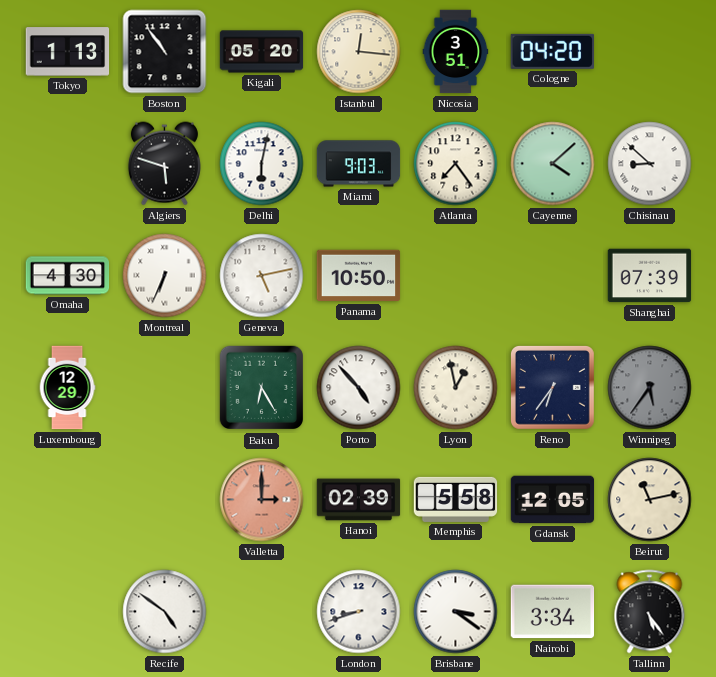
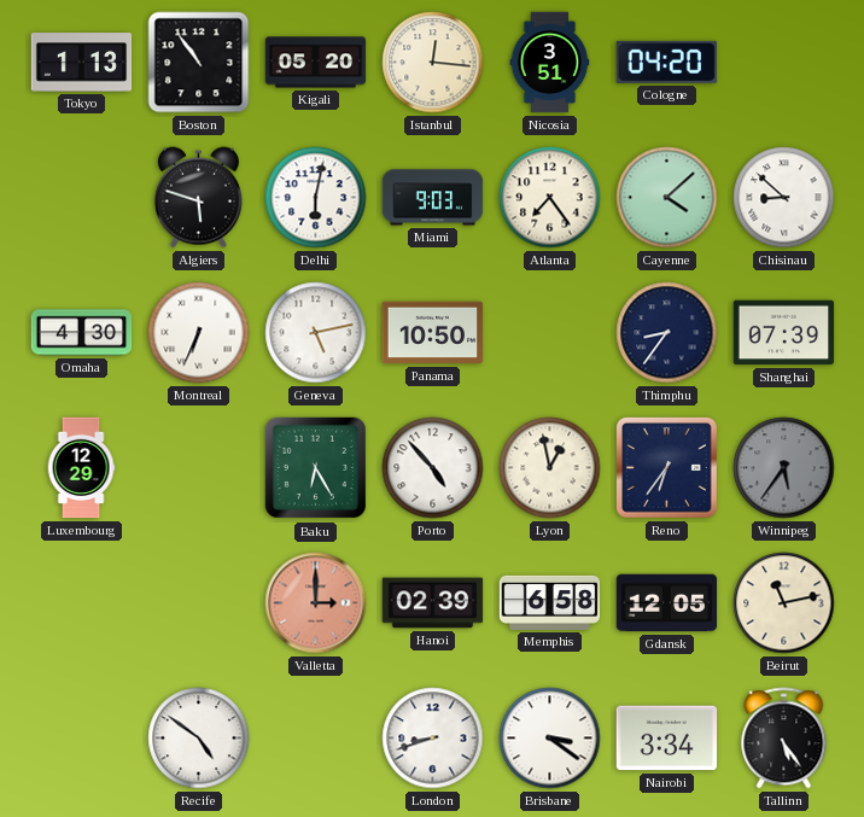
Thimphu: none -> 8:36
Memphis: 5:58 -> 6:58
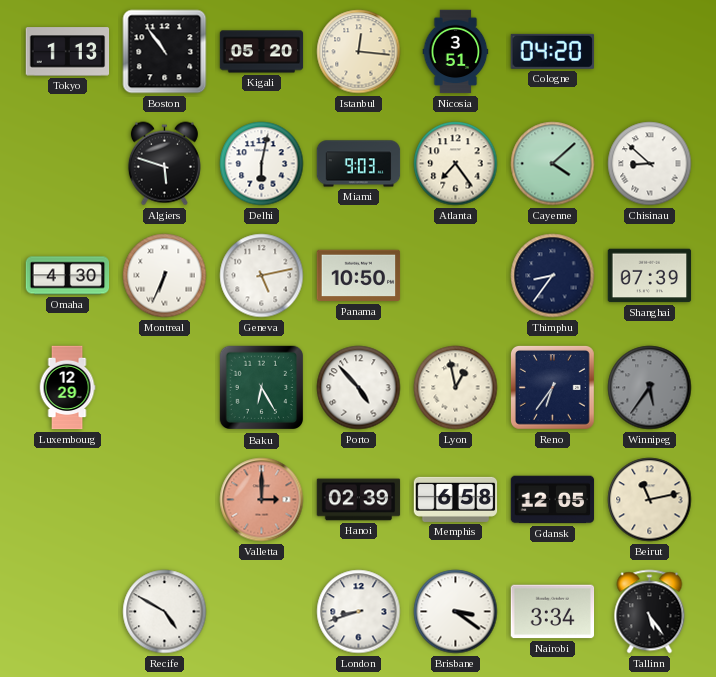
Recife: 4:51 -> 4:50
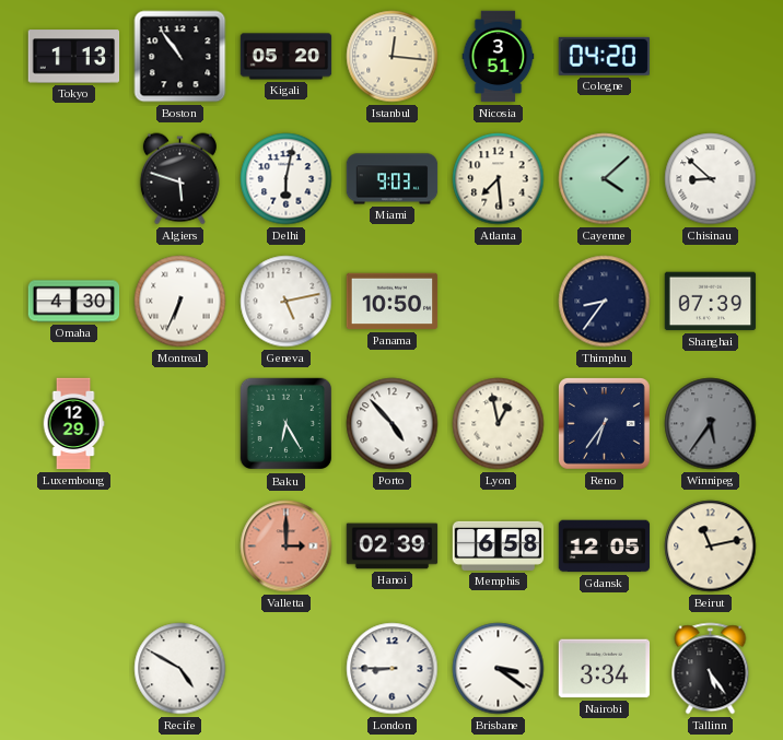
Atlanta: 7:24 -> 7:29
London: 8:42 -> 8:45
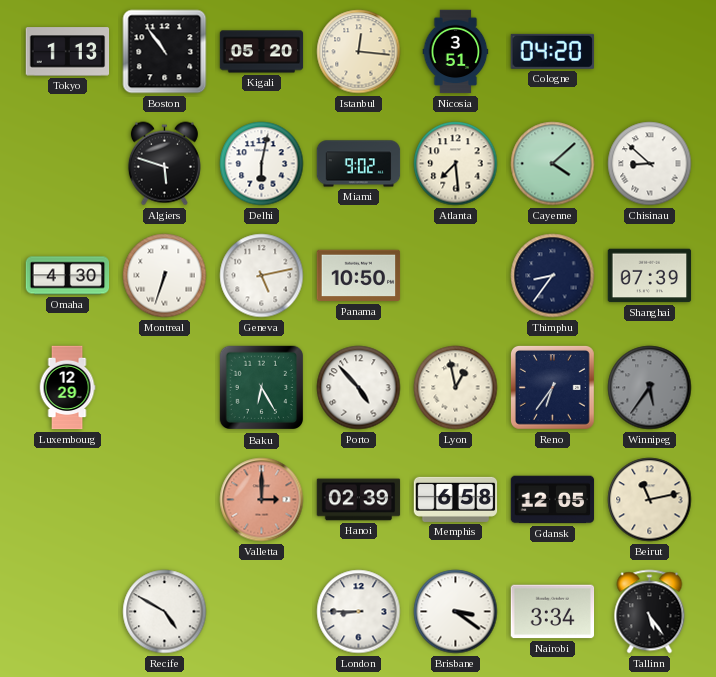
Miami: 9:03 -> 9:02
Montreal: 6:34 -> 6:33
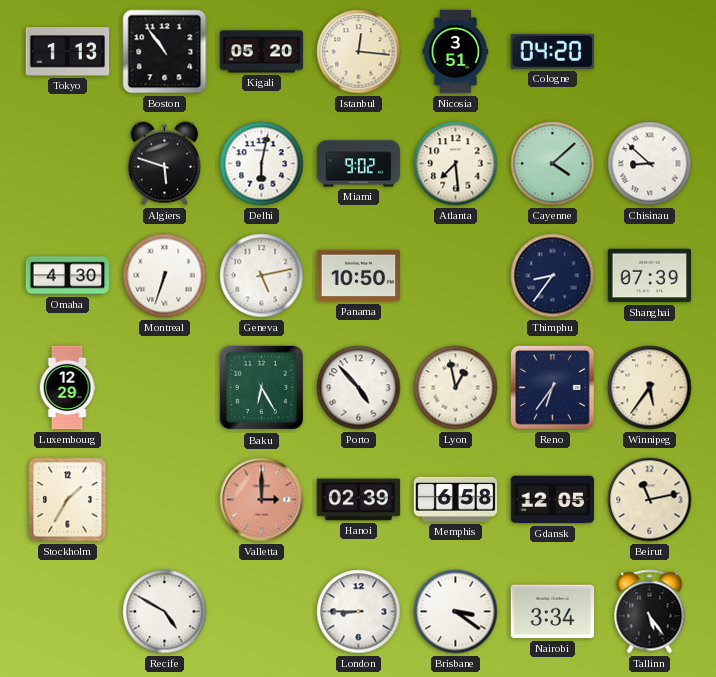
Winnipeg dial: grey -> cream
Stockholm: none -> 1:35
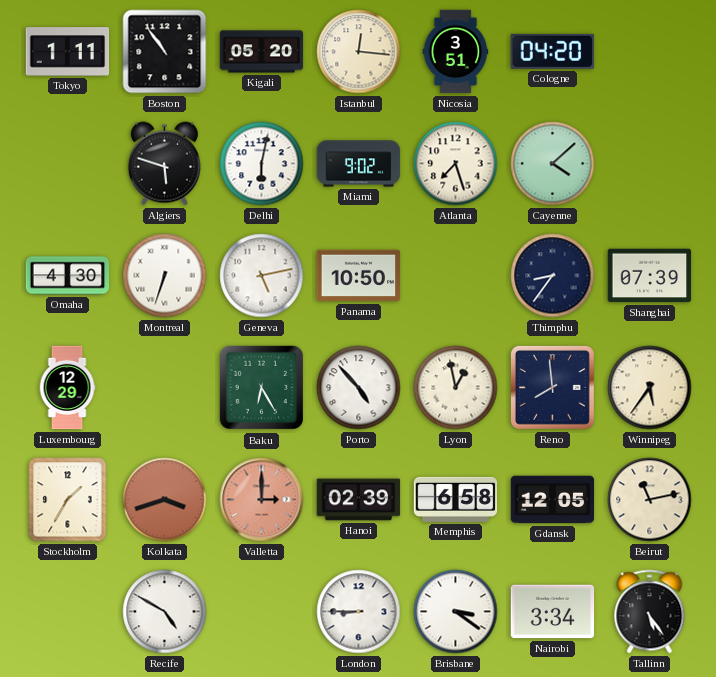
Tokyo: 1:13 -> 1:11
Atlanta: 7:29 -> 7:27
Chisinau: 8:52 -> none
Reno: 6:36 -> 7:59
Kolkata: none -> 3:42
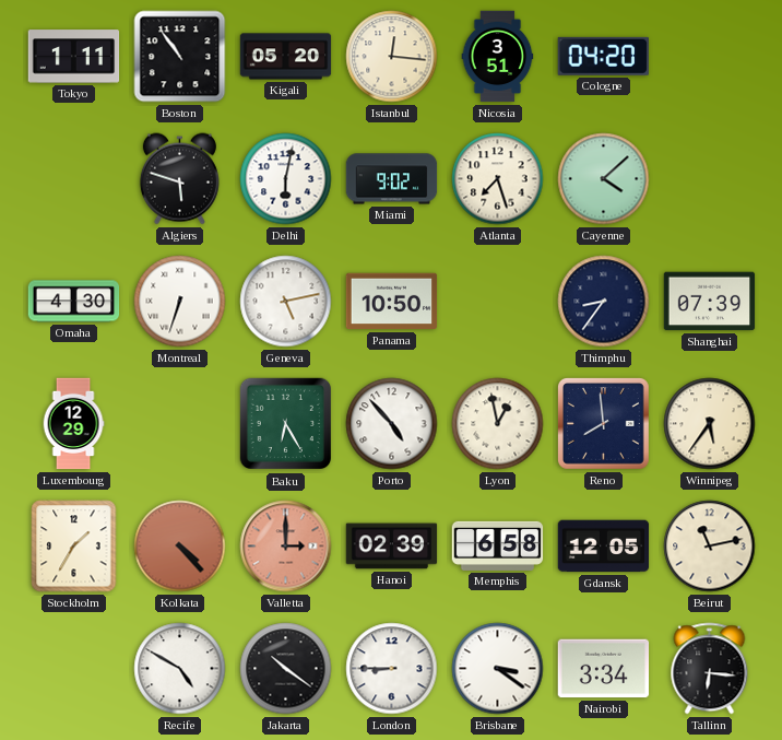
Kolkata: 3:42 -> 4:23
Jakarta: none -> 10:21
Tallinn: 5:24 -> 6:16
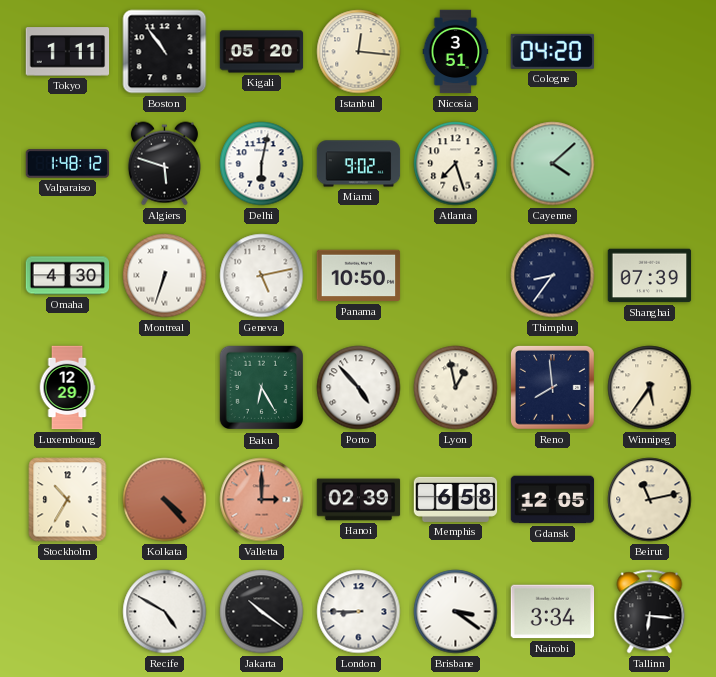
Valparaiso: none -> 1:48
Stockholm: 1:35 -> 10:35
